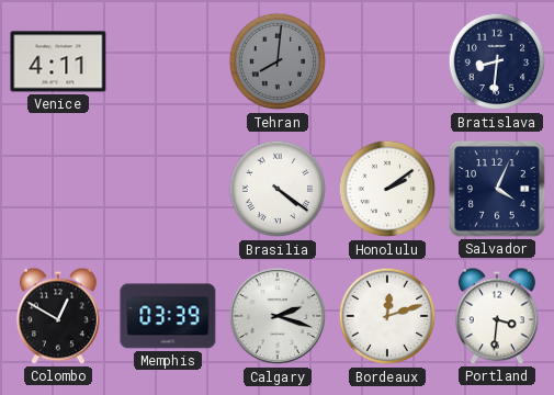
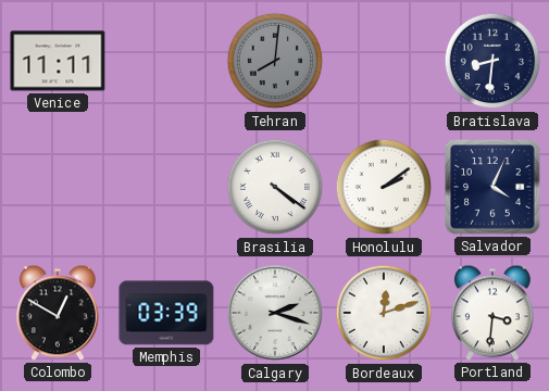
Venice: 4:11 -> 11:11
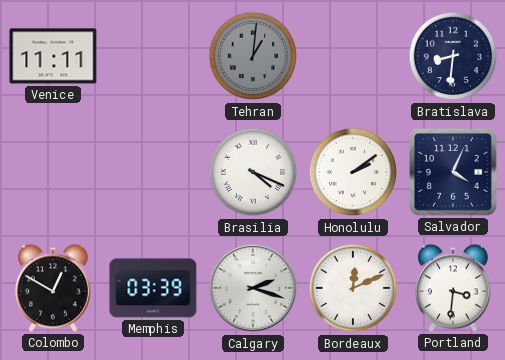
Tehran: 8:01 -> 1:01
Brasilia: 4:21 -> 4:19
Bordeaux: 12:12 -> 12:11
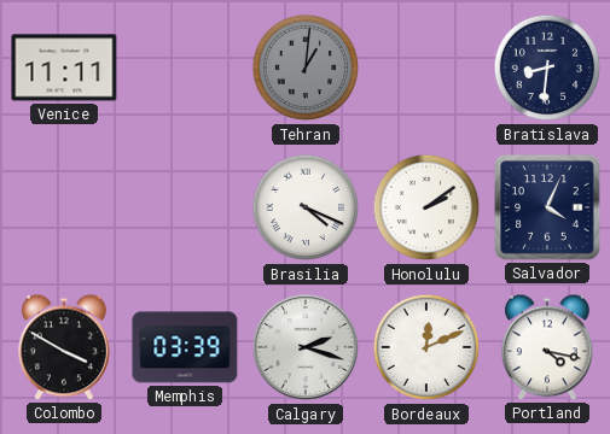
Colombo: 12:50 -> 3:50
Portland: 3:31 -> 4:17
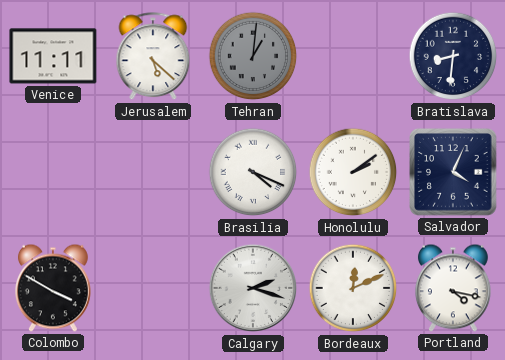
Jerusalem: none -> 5:22
Memphis: 03:39 -> none
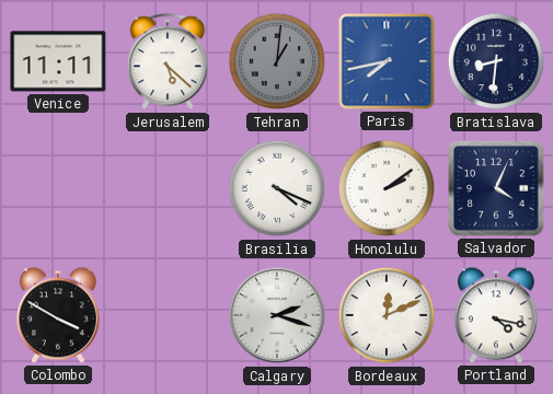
Paris: none -> 7:43
